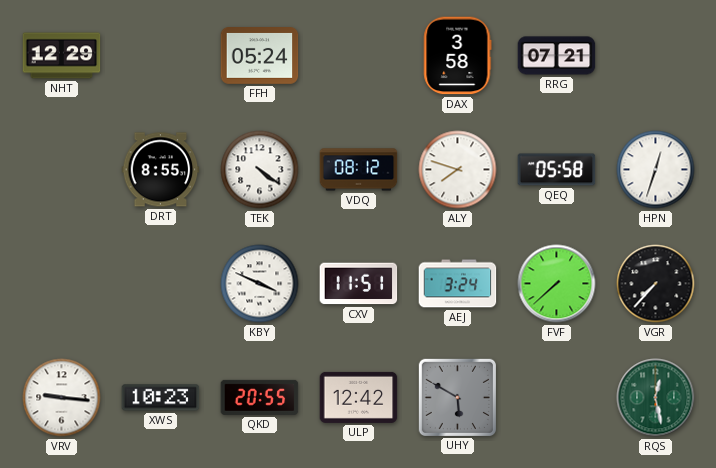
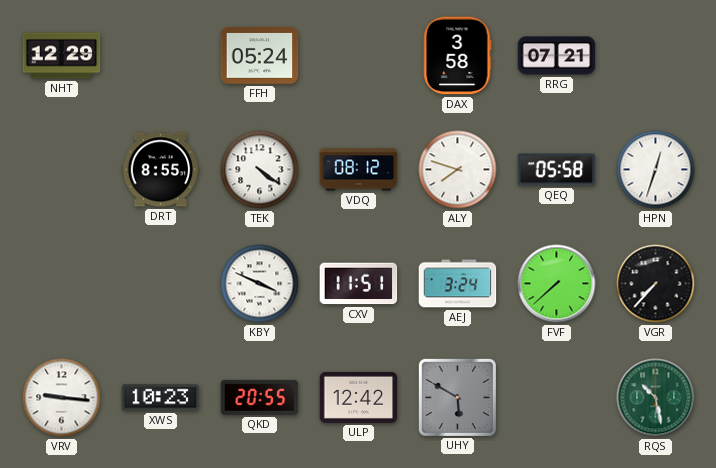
RQS: 12:28 -> 10:28
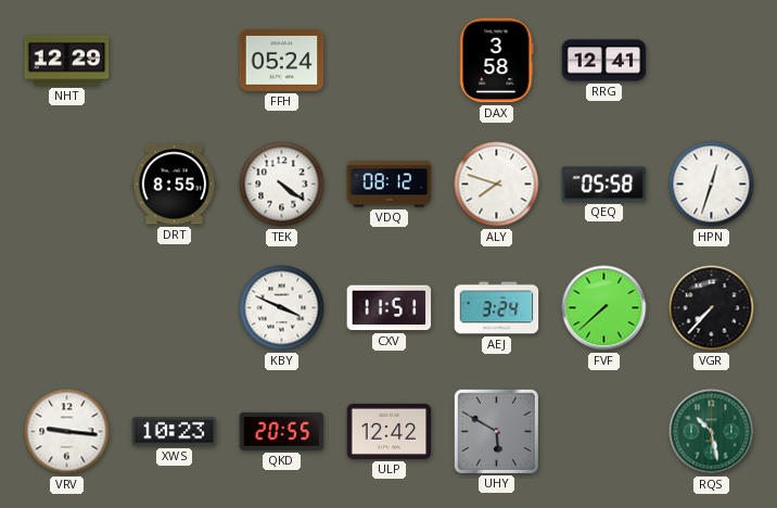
RRG: 07:21 -> 12:41
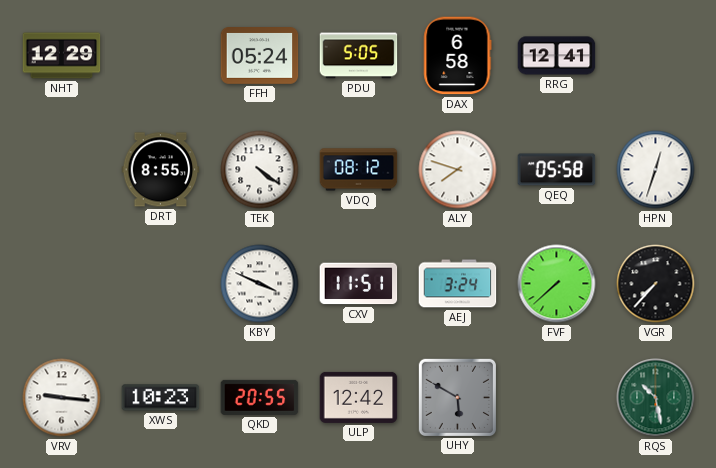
PDU: none -> 5:05
DAX: 3:58 -> 6:58
